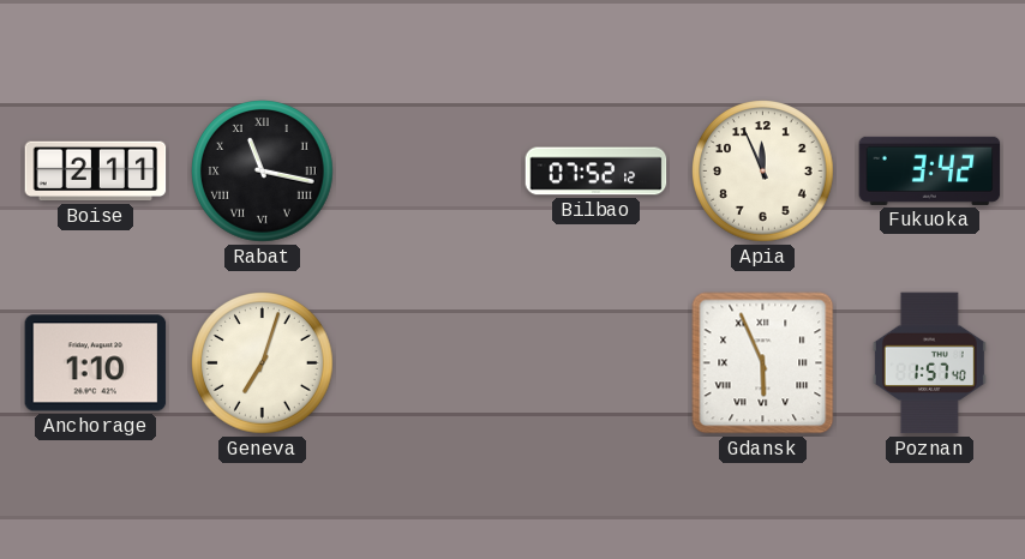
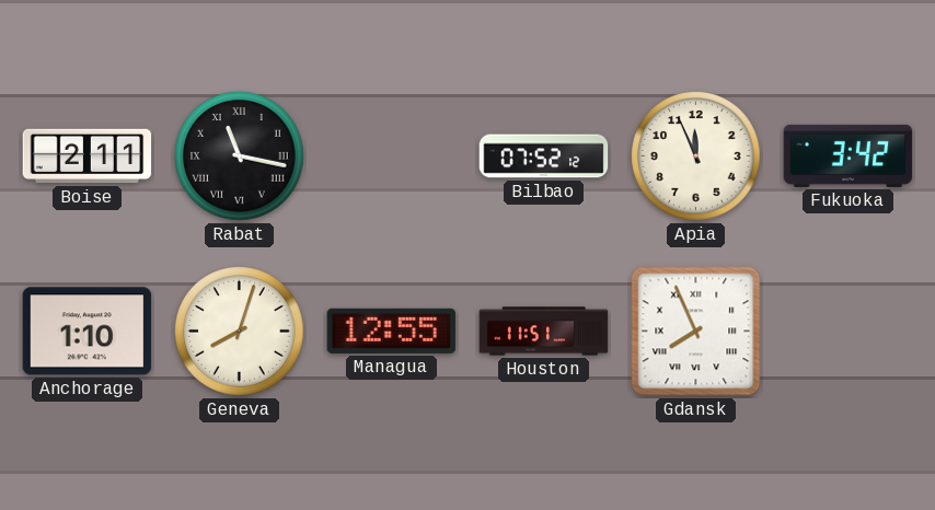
Geneva: 7:03 -> 8:03
Managua: none -> 12:55
Houston: none -> 11:51
Gdansk: 5:56 -> 7:56
Poznan: 1:57 -> none
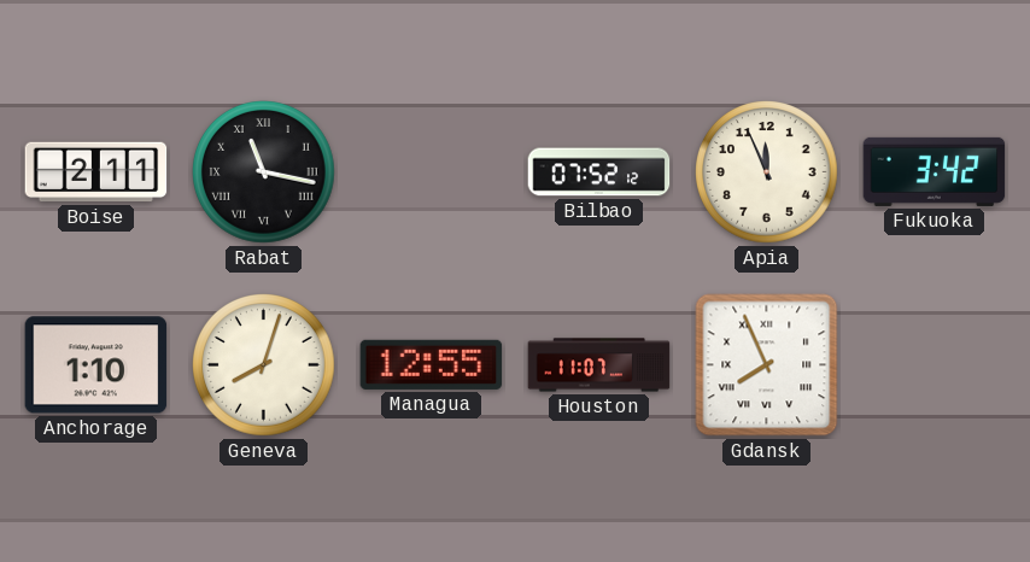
Houston: 11:51 -> 11:07
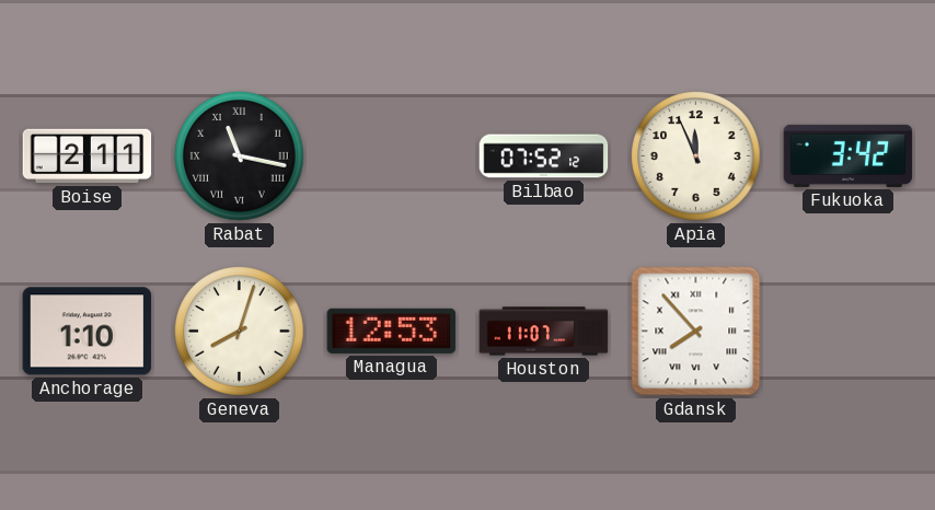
Managua: 12:55 -> 12:53
Gdansk: 7:56 -> 7:53
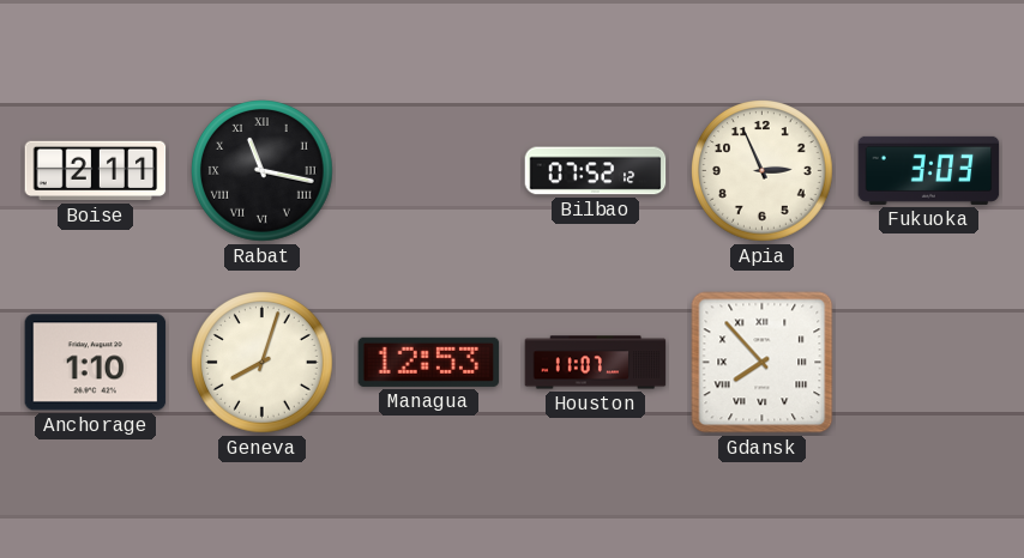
Apia: 11:56 -> 2:56
Fukuoka: 3:42 -> 3:03
